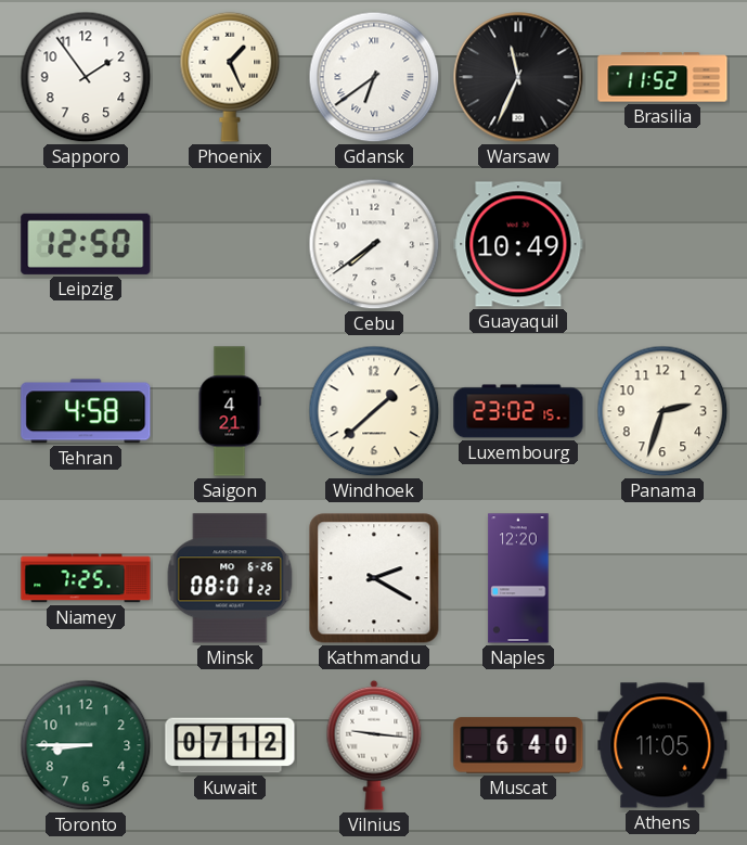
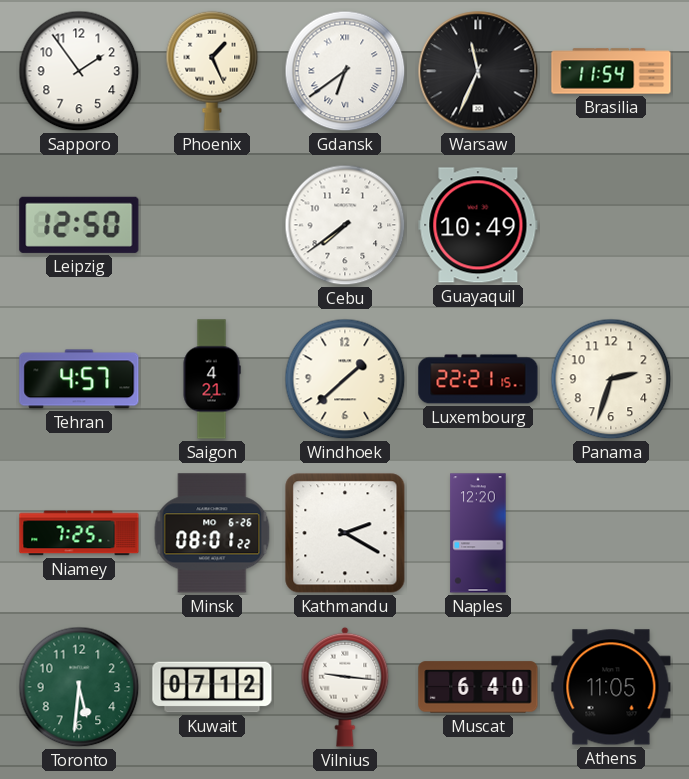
Brasilia: 11:52 -> 11:54
Tehran: 4:58 -> 4:57
Luxembourg: 23:02 -> 22:21
Toronto: 8:45 -> 5:31
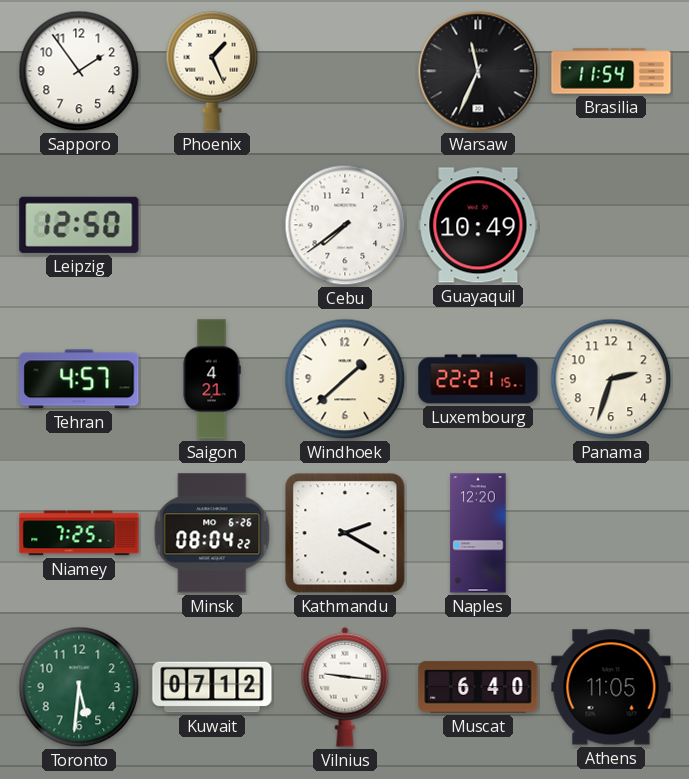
Gdansk: 6:39 -> none
Minsk: 08:01 -> 08:04
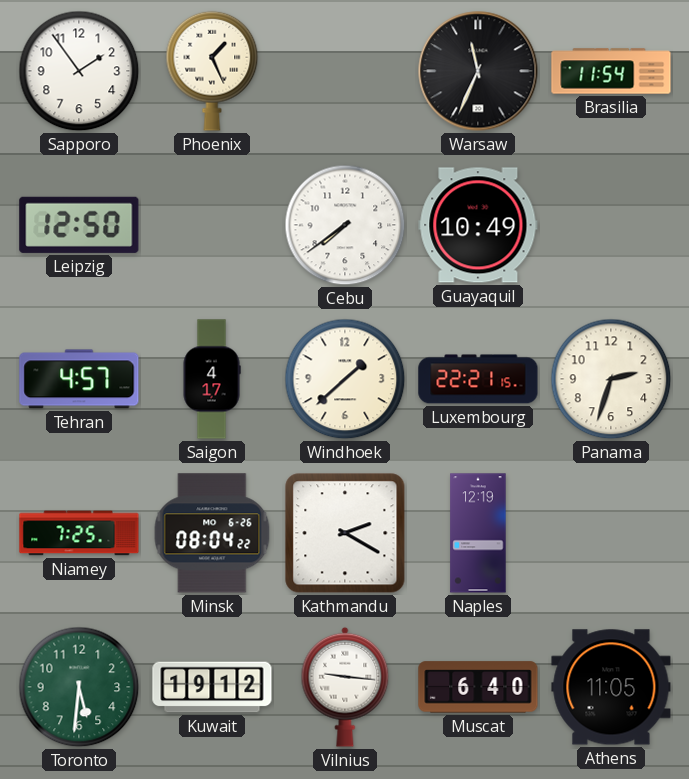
Saigon: 4:21 -> 4:17
Naples: 12:20 -> 12:19
Kuwait: 07:12 -> 19:12
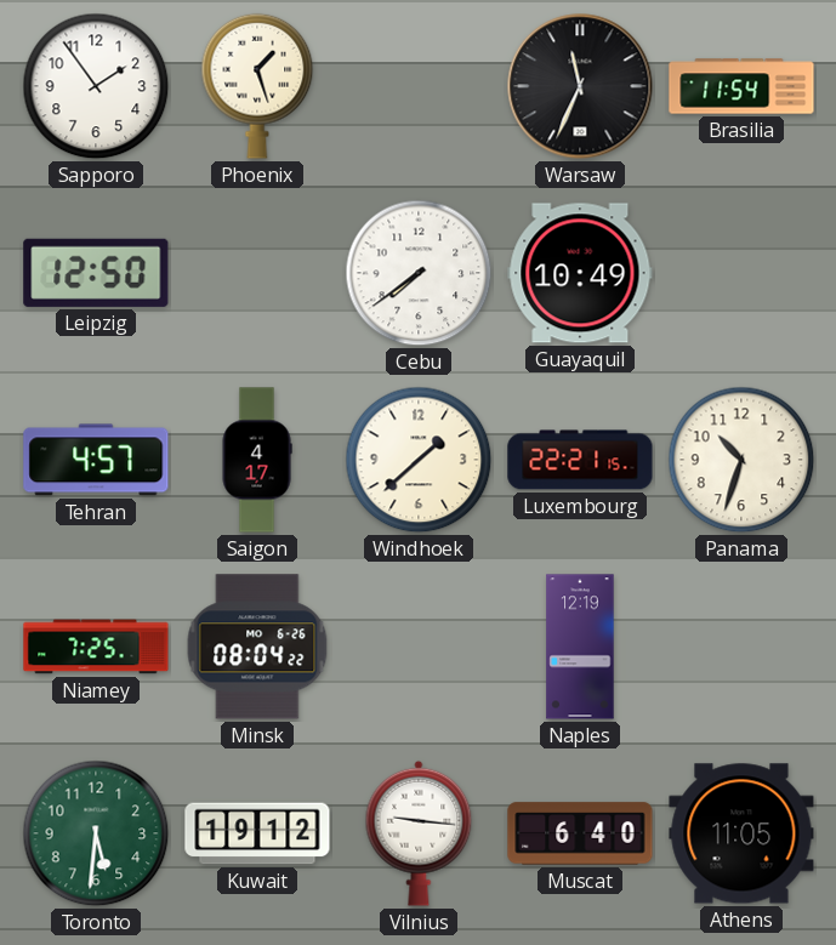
Phoenix: 1:26 -> 1:27
Panama: 2:33 -> 10:33
Kathmandu: 2:20 -> none
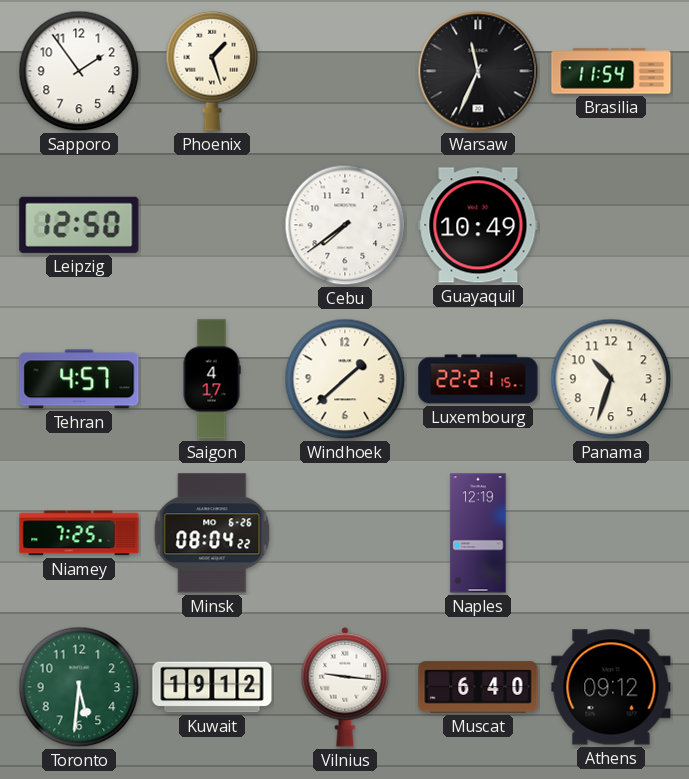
Athens: 11:05 -> 09:12
